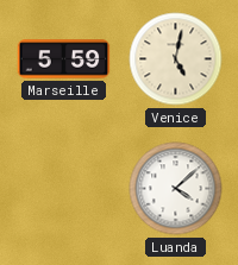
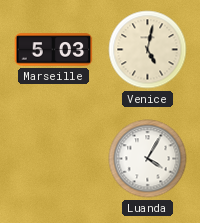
Marseille: 5:59 -> 5:03
Luanda: 4:08 -> 4:05
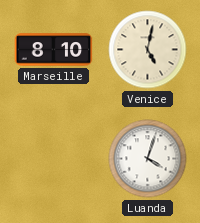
Marseille: 5:03 -> 8:10
Luanda: 4:05 -> 4:03
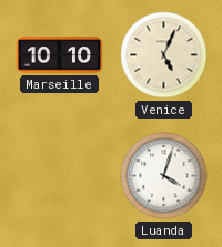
Marseille: 8:10 -> 10:10
Venice: 5:02 -> 5:04
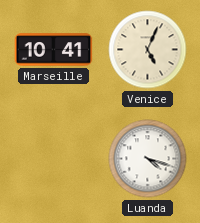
Marseille: 10:10 -> 10:41
Luanda: 4:03 -> 4:18
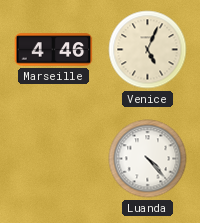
Marseille: 10:41 -> 4:46
Luanda: 4:18 -> 4:23
